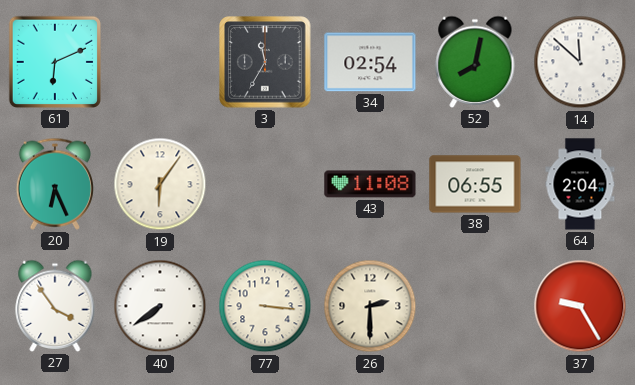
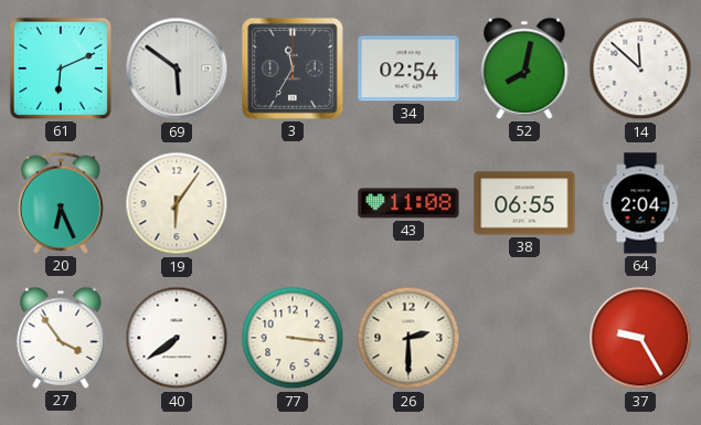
69: none -> 5:51
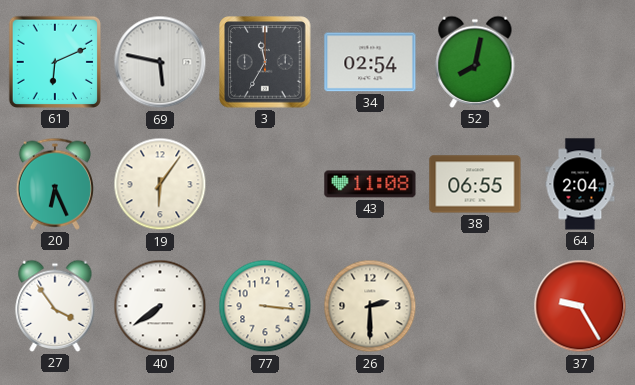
69: 5:51 -> 5:47
14: 11:52 -> none
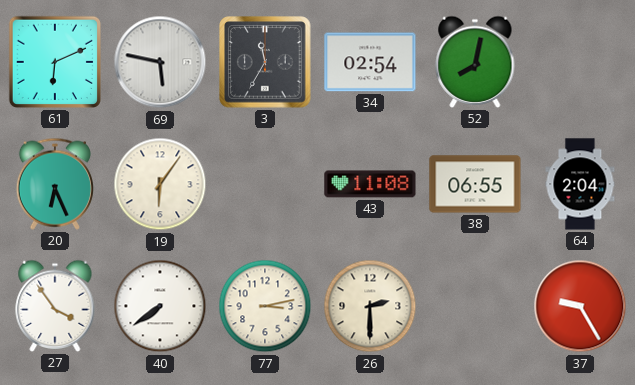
77: 3:16 -> 3:13
